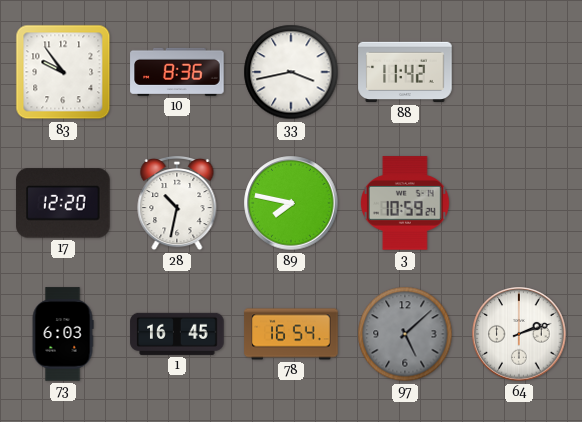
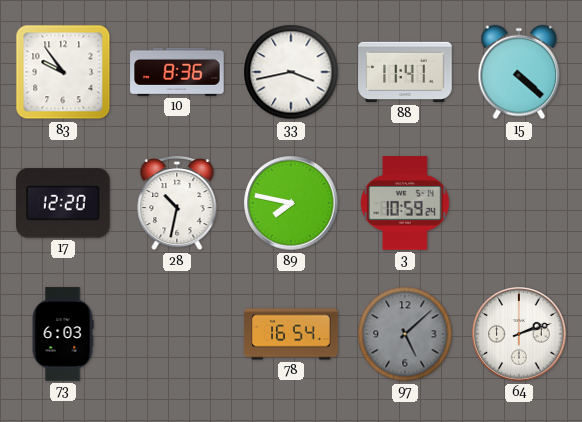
88: 11:42 -> 11:41
15: none -> 4:22
1: 16:45 -> none
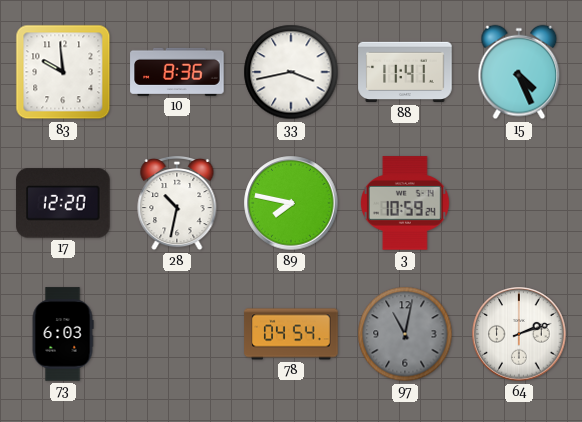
83: 9:54 -> 9:59
15: 4:22 -> 4:26
78: 16:54 -> 04:54
97: 5:08 -> 11:02
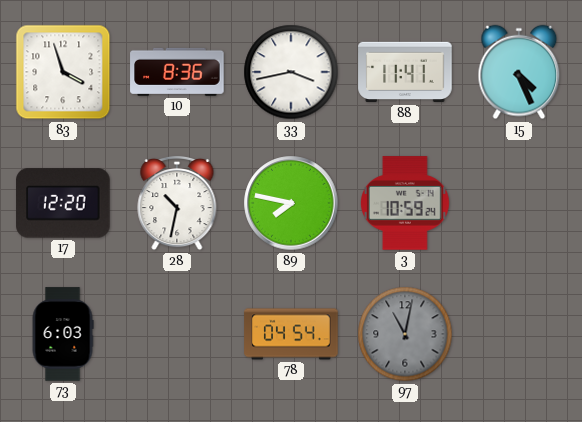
83: 9:59 -> 3:57
64: 2:12 -> none
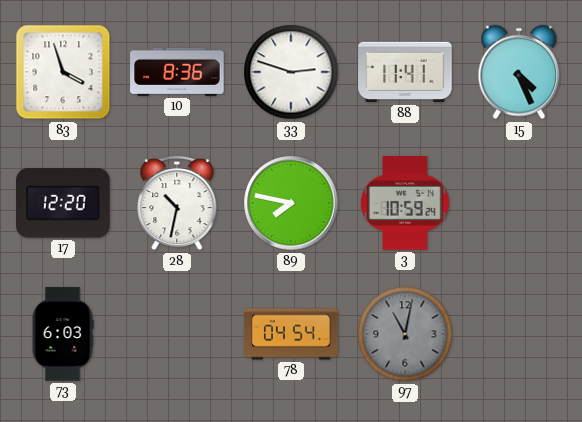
33: 3:43 -> 2:48
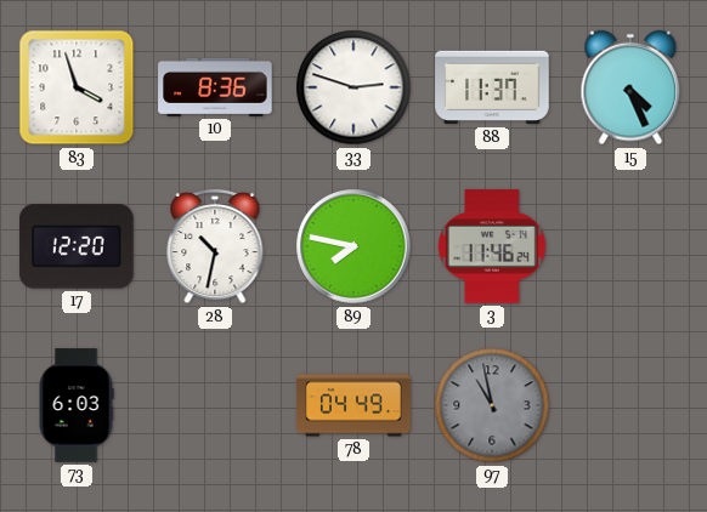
88: 11:41 -> 11:37
3: 10:59 -> 11:46
78: 04:54 -> 04:49
97: 11:02 -> 10:58
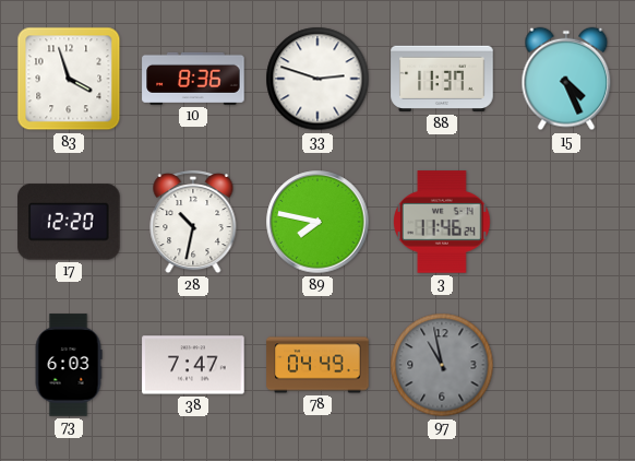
38: none -> 7:47
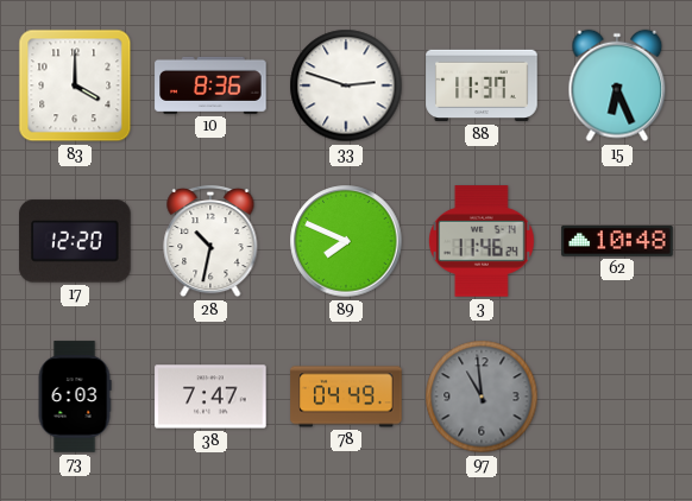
83: 3:57 -> 4:00
15: 4:26 -> 6:26
89: 7:47 -> 7:49
62: none -> 10:48
97: 10:58 -> 10:59
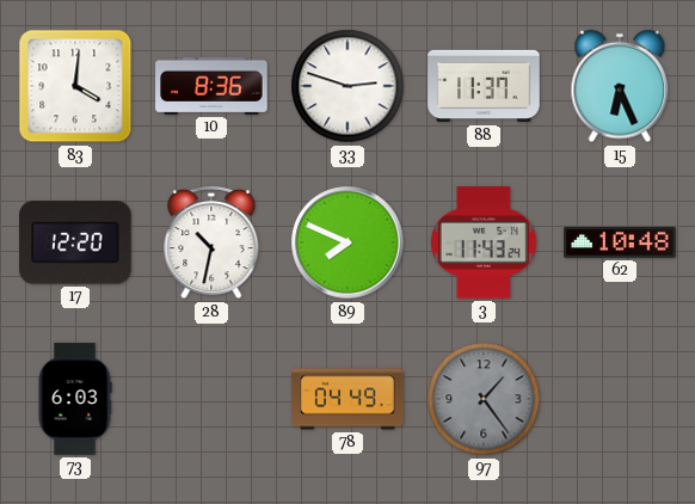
83: 4:00 -> 4:01
3: 11:46 -> 11:43
38: 7:47 -> none
97: 10:59 -> 1:24
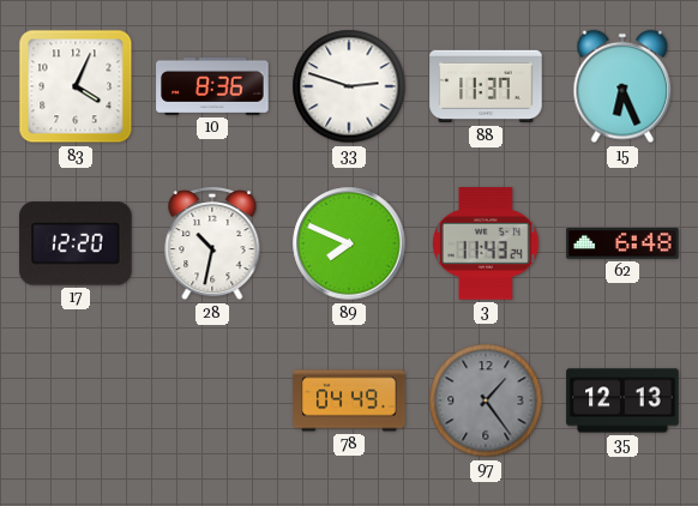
83: 4:01 -> 4:04
62: 10:48 -> 6:48
73: 6:03 -> none
35: none -> 12:13
